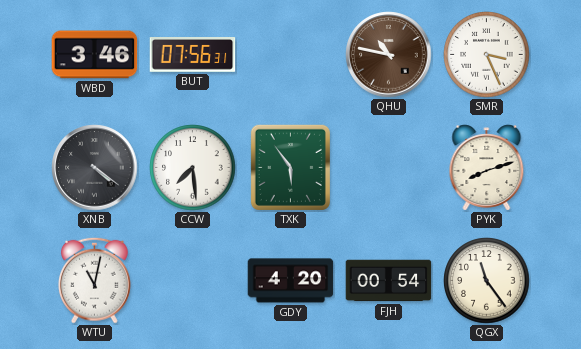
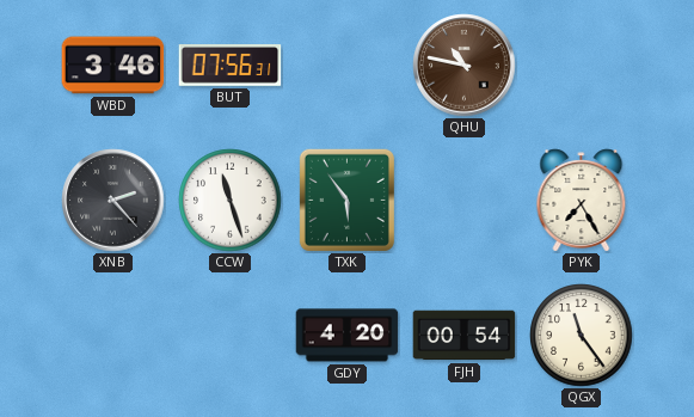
SMR: 3:26 -> none
XNB: 4:21 -> 2:23
CCW: 7:29 -> 11:27
PYK: 8:12 -> 7:25
WTU: 11:02 -> none
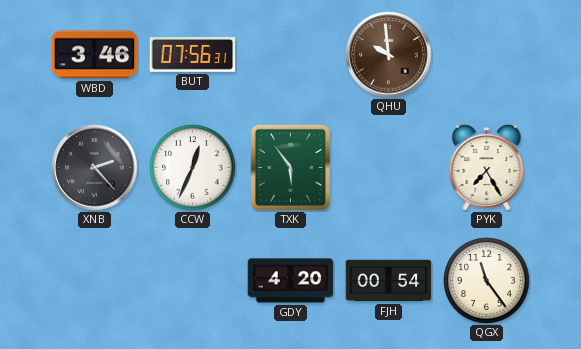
QHU: 10:47 -> 9:59
CCW: 11:27 -> 12:34
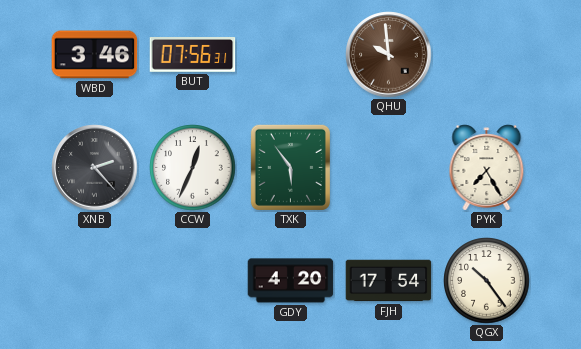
FJH: 00:54 -> 17:54
QGX: 11:24 -> 10:24
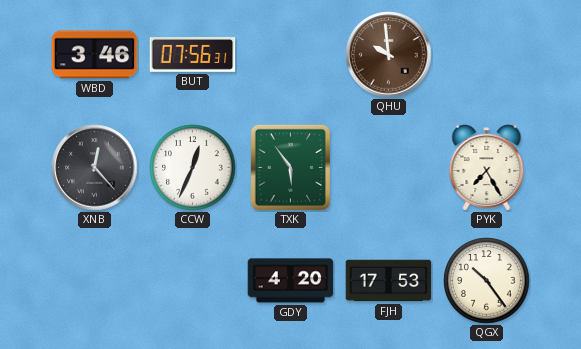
XNB: 2:23 -> 12:23
FJH: 17:54 -> 17:53
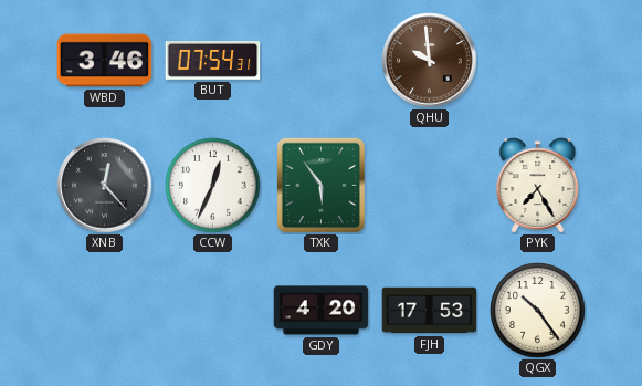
BUT: 07:56 -> 07:54
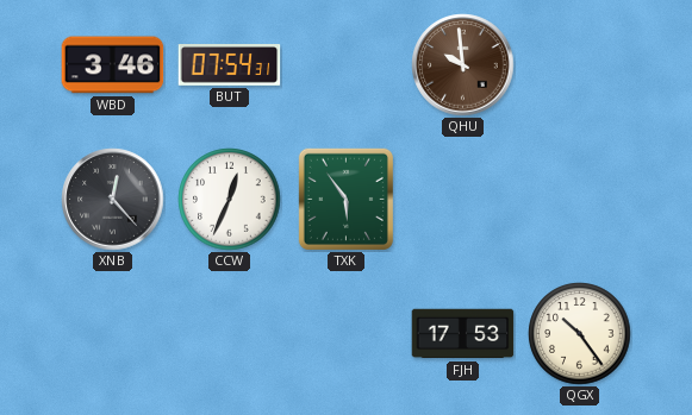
PYK: 7:25 -> none
GDY: 4:20 -> none
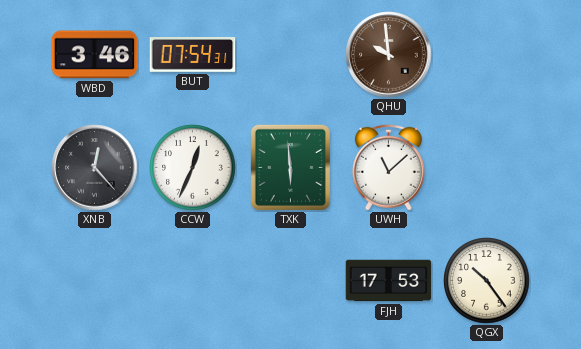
TXK: 5:54 -> 5:59
UWH: none -> 11:08
